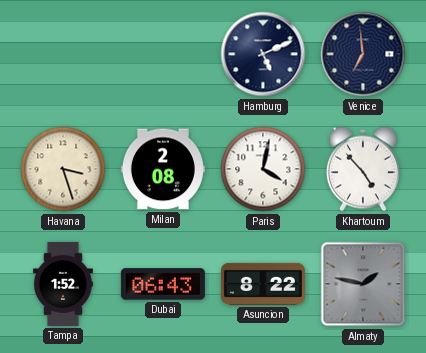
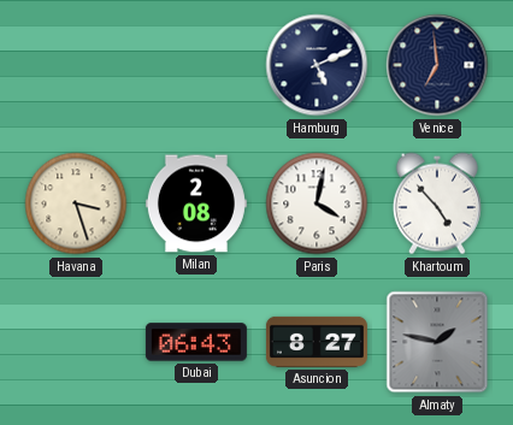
Tampa: 1:52 -> none
Asuncion: 8:22 -> 8:27
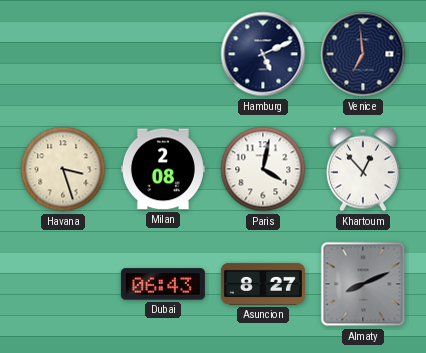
Khartoum: 4:53 -> 12:53
Almaty: 1:47 -> 8:11
